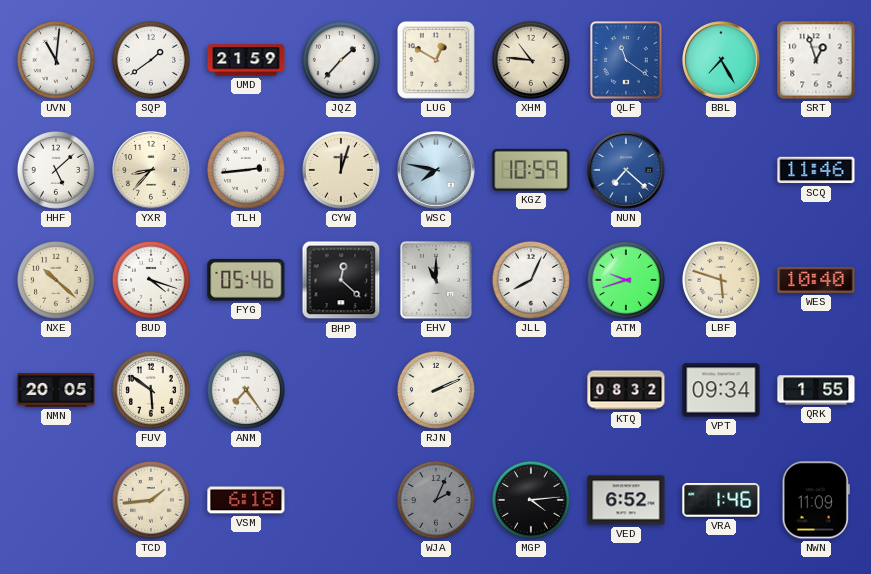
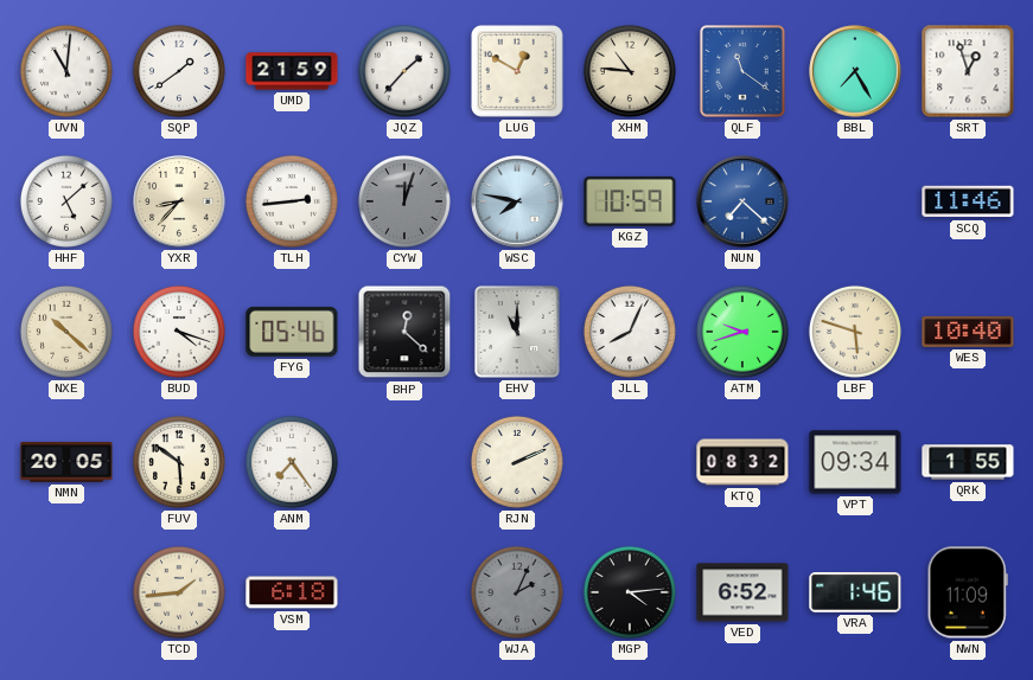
CYW dial: cream -> grey
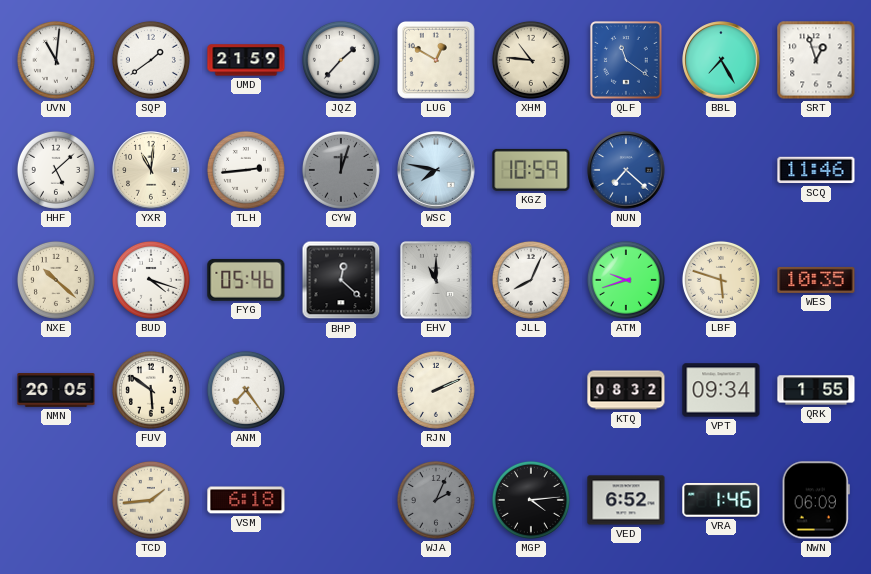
YXR: 8:37 -> 11:01
WES: 10:40 -> 10:35
NWN: 11:09 -> 06:09
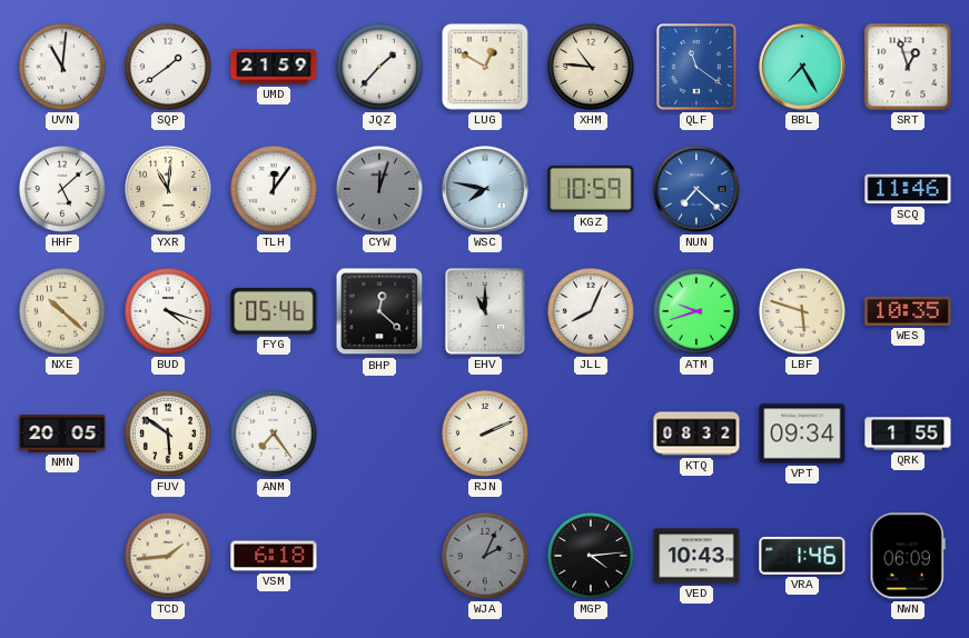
TLH: 2:44 -> 12:06
VED: 6:52 -> 10:43
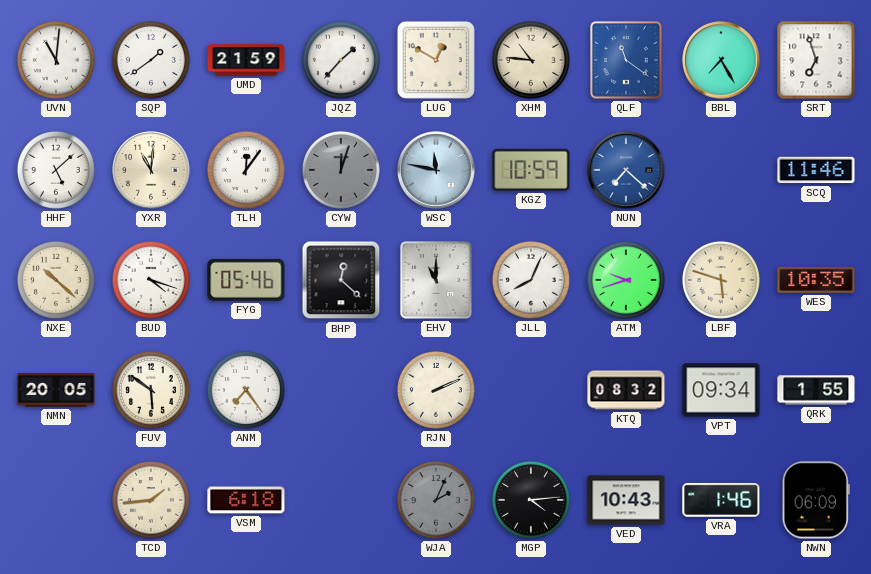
SRT: 12:57 -> 6:57
WSC: 7:47 -> 11:47
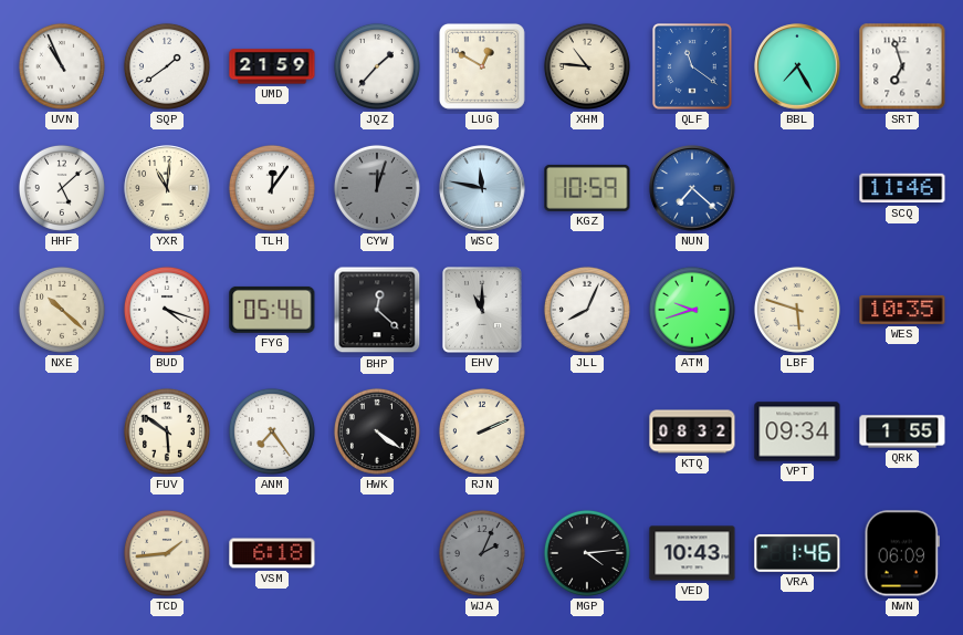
UVN: 11:01 -> 10:56
NMN: 20:05 -> none
HWK: none -> 4:21
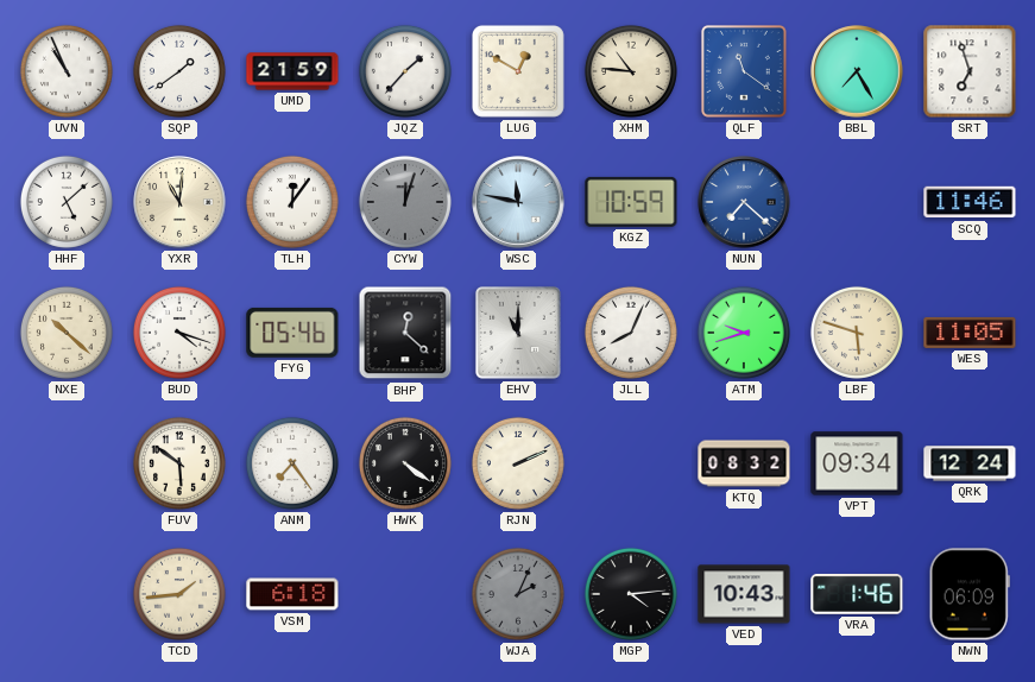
WES: 10:35 -> 11:05
QRK: 1:55 -> 12:24
